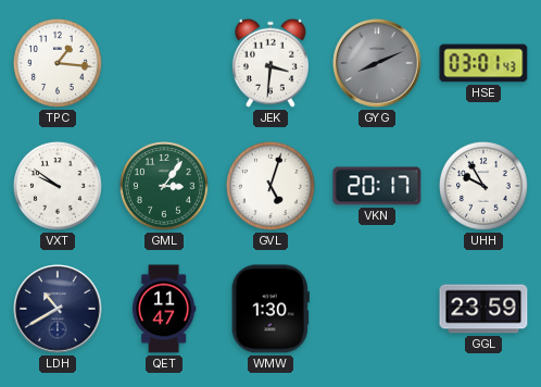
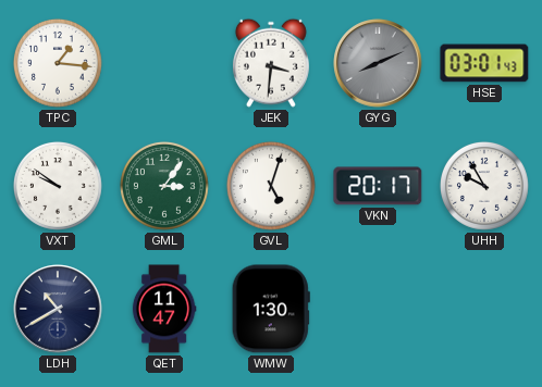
GGL: 23:59 -> none
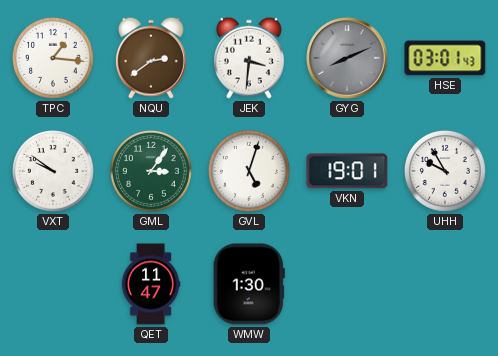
NQU: none -> 2:39
VKN: 20:17 -> 19:01
LDH: 10:40 -> none
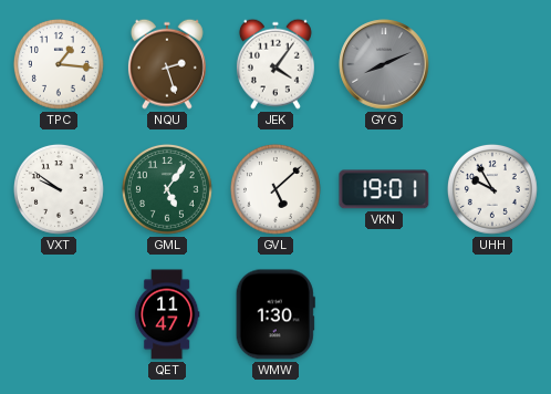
NQU: 2:39 -> 2:27
JEK: 3:31 -> 4:06
HSE: 03:01 -> none
GML: 3:06 -> 5:06
GVL: 5:03 -> 5:08
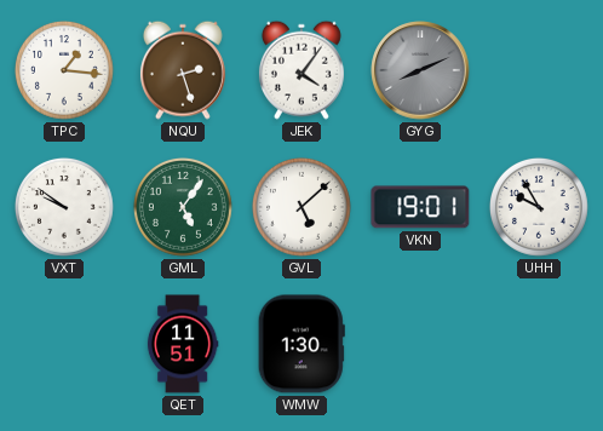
QET: 11:47 -> 11:51
